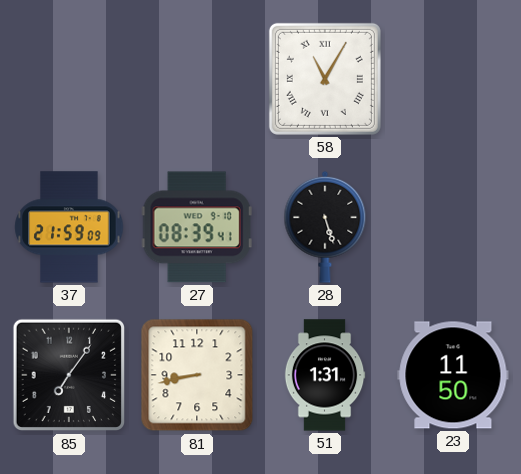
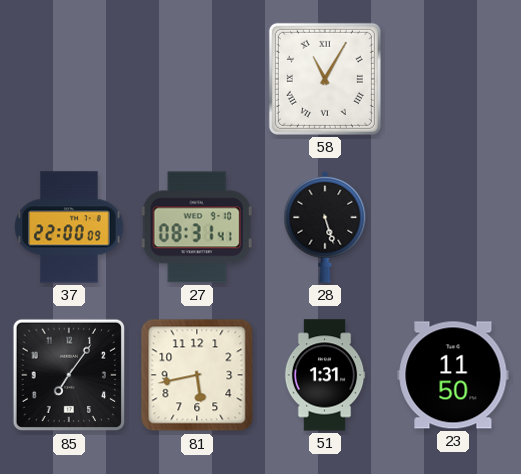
37: 21:59 -> 22:00
27: 08:39 -> 08:31
81: 8:43 -> 5:43
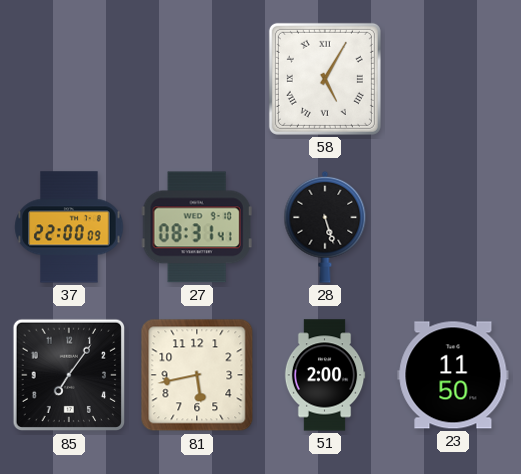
58: 11:05 -> 5:05
51: 1:31 -> 2:00
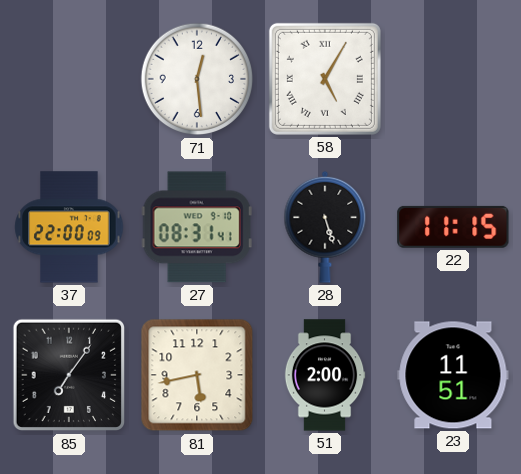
71: none -> 12:29
22: none -> 11:15
23: 11:50 -> 11:51
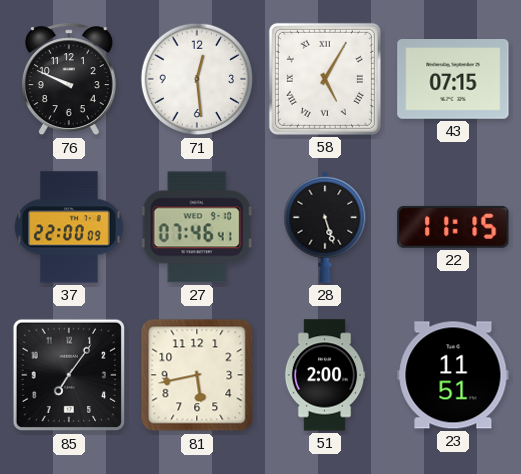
76: none -> 9:49
43: none -> 07:15
27: 08:31 -> 07:46
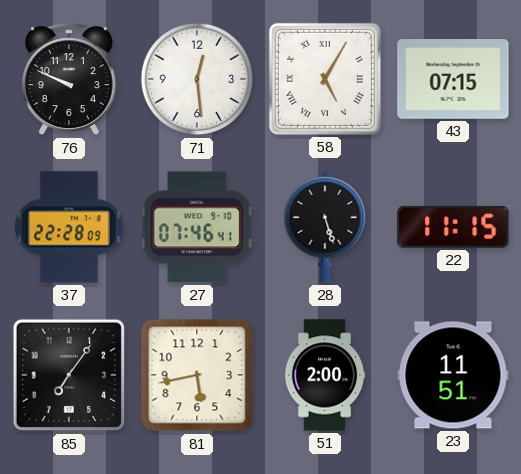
37: 22:00 -> 22:28
